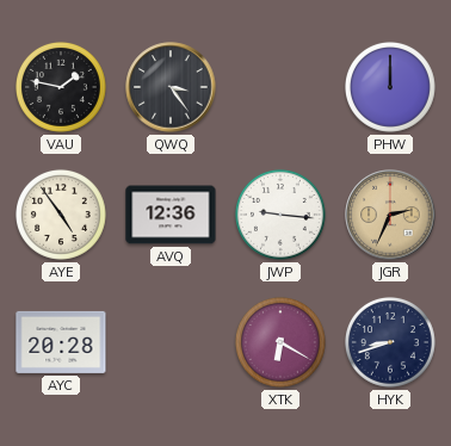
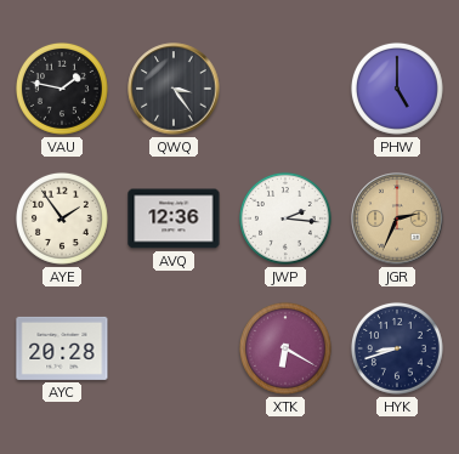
PHW: 12:00 -> 5:00
AYE: 4:54 -> 1:54
JWP: 9:16 -> 2:16
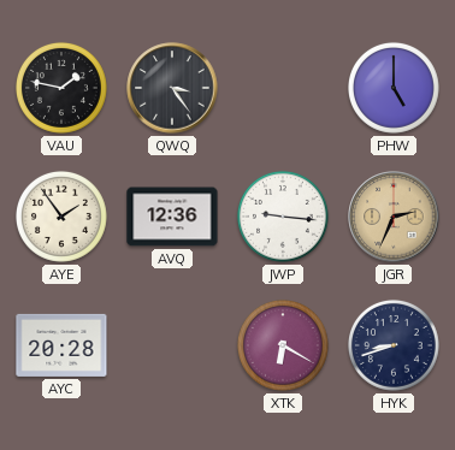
JWP: 2:16 -> 9:16
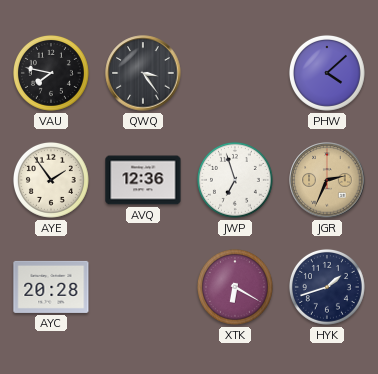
VAU: 1:47 -> 7:47
PHW: 5:00 -> 4:08
JWP: 9:16 -> 6:57
HYK: 8:42 -> 1:42
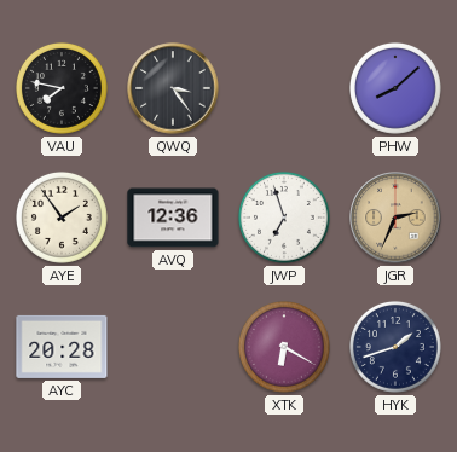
PHW: 4:08 -> 8:08
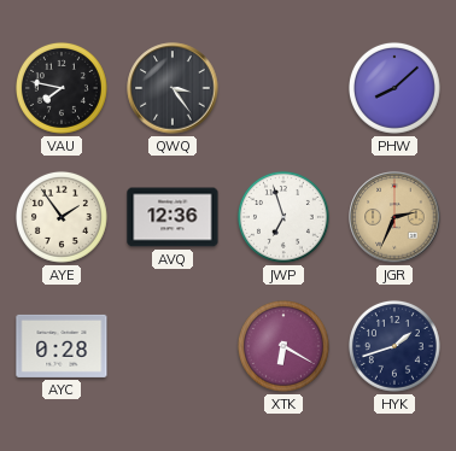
AYC: 20:28 -> 0:28
